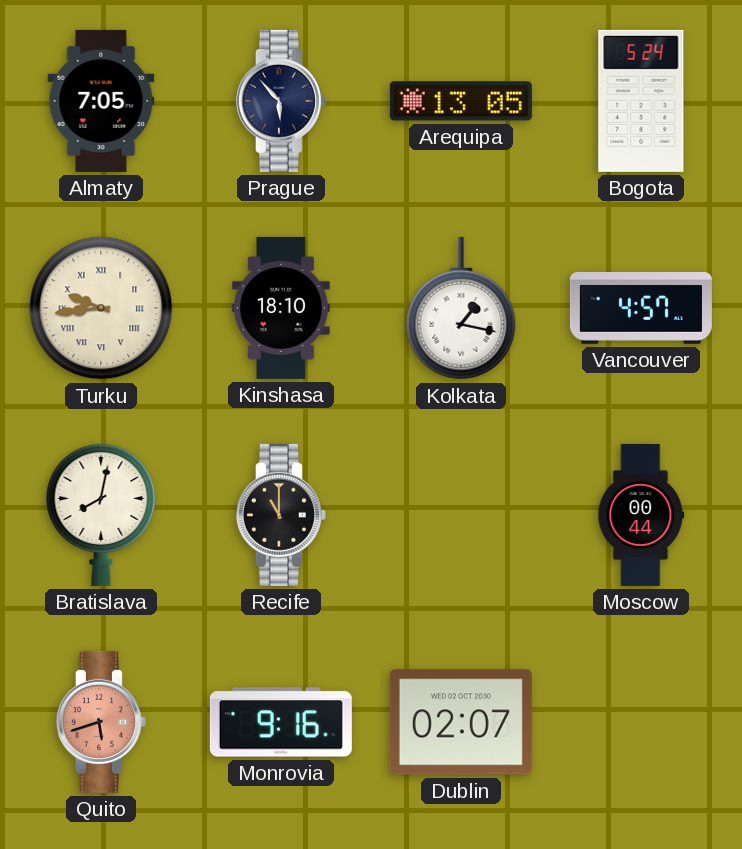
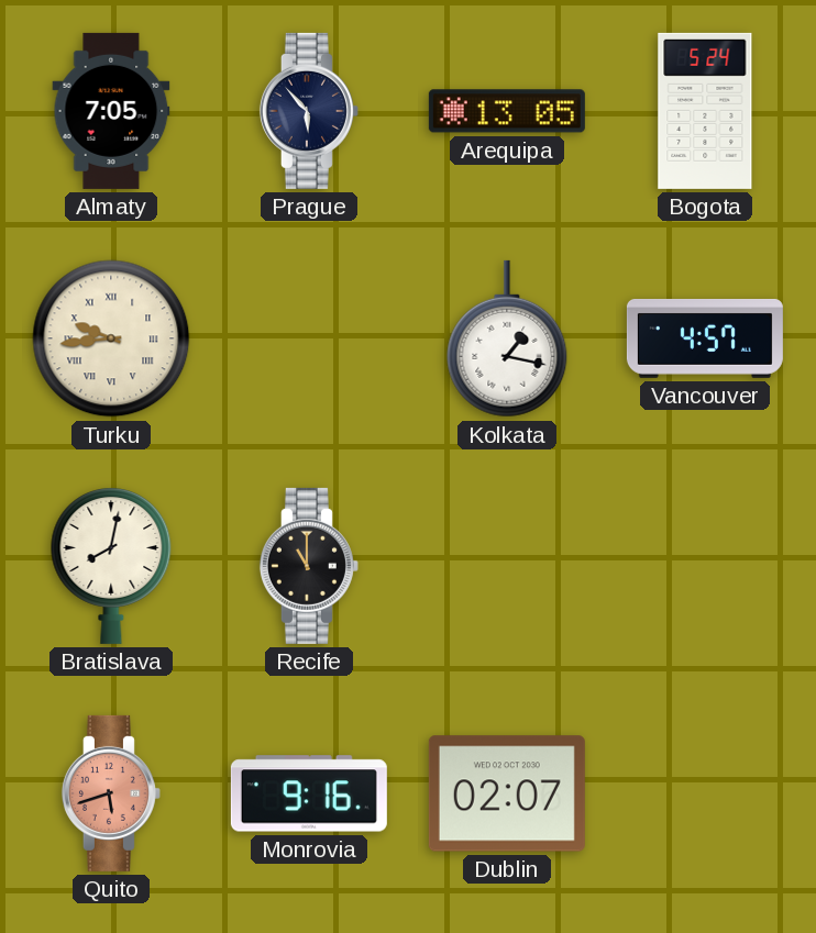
Kinshasa: 18:10 -> none
Moscow: 00:44 -> none
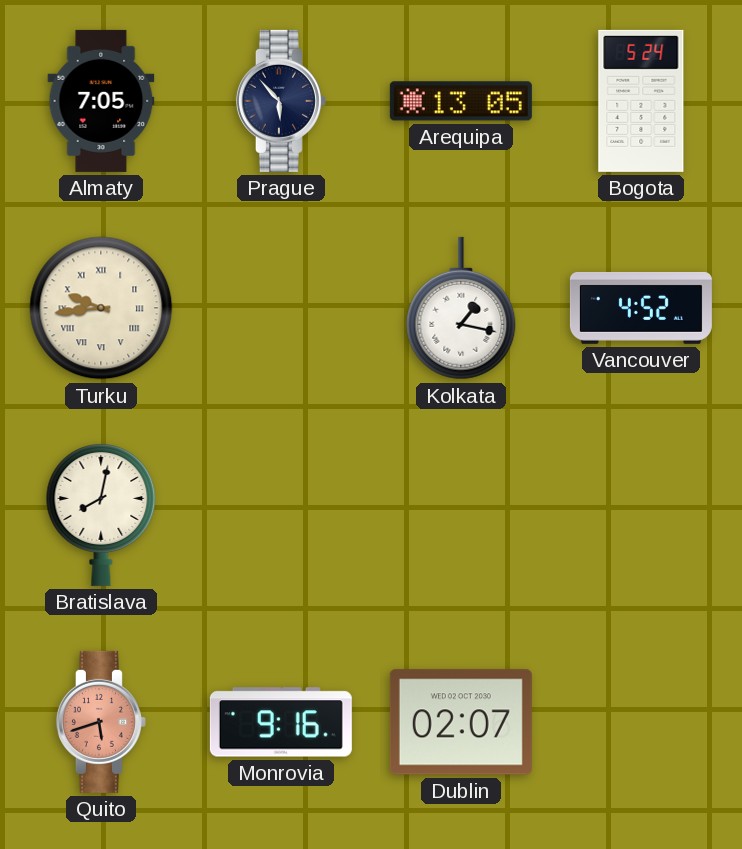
Vancouver: 4:57 -> 4:52
Recife: 11:00 -> none
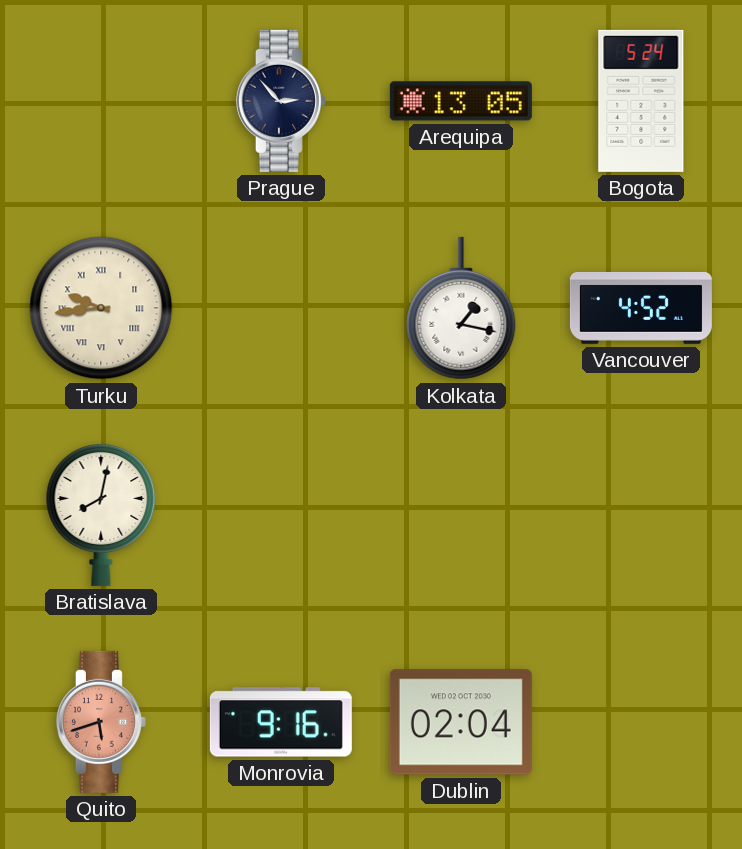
Almaty: 7:05 -> none
Prague: 5:53 -> 2:53
Dublin: 02:07 -> 02:04
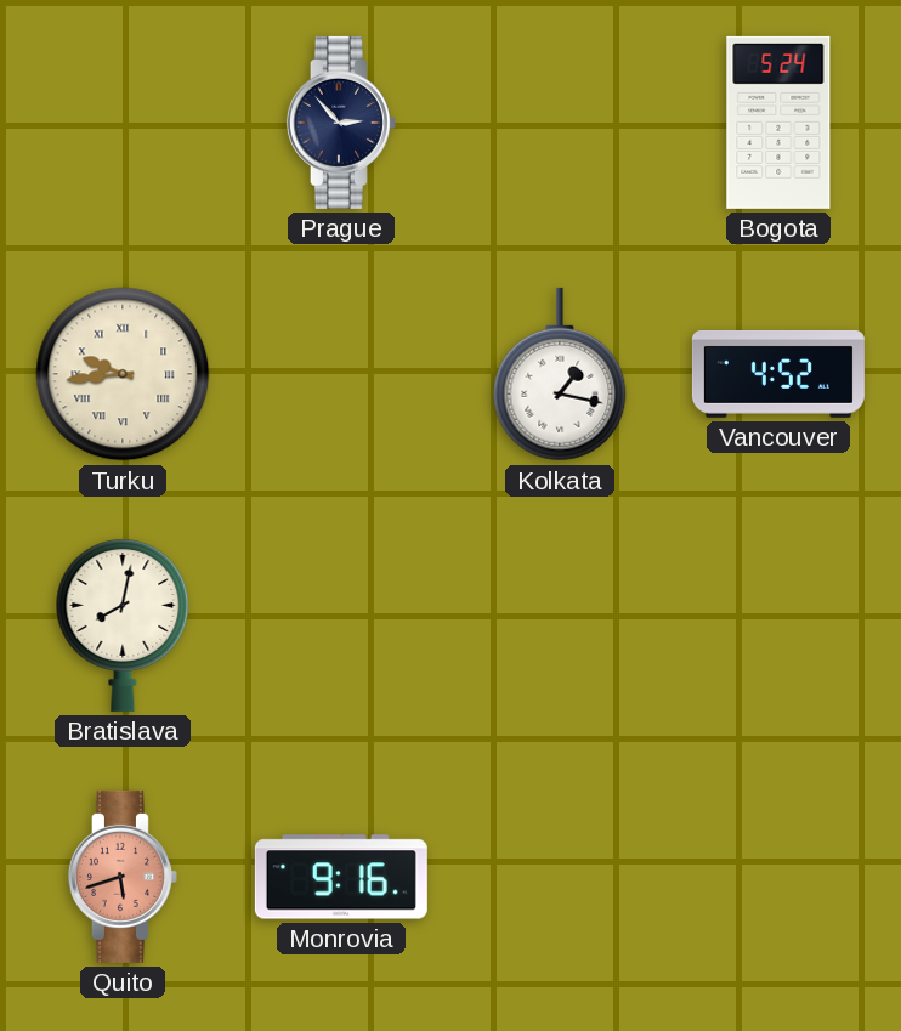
Arequipa: 13:05 -> none
Dublin: 02:04 -> none
